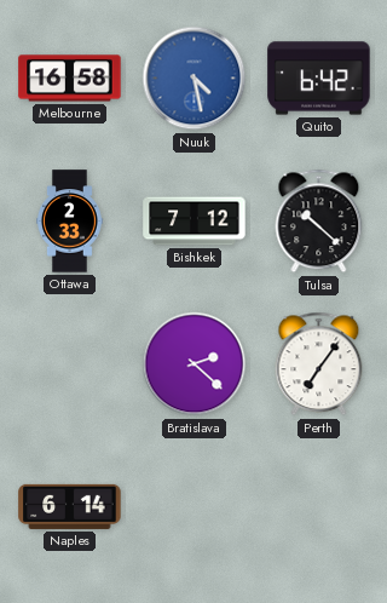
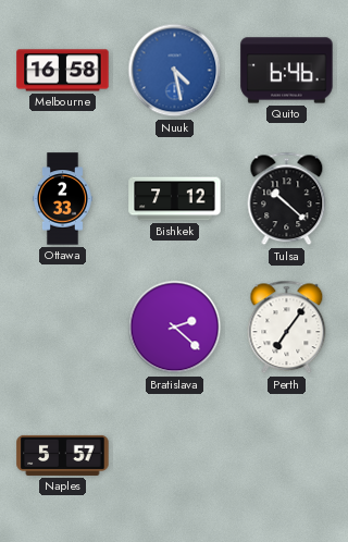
Quito: 6:42 -> 6:46
Naples: 6:14 -> 5:57
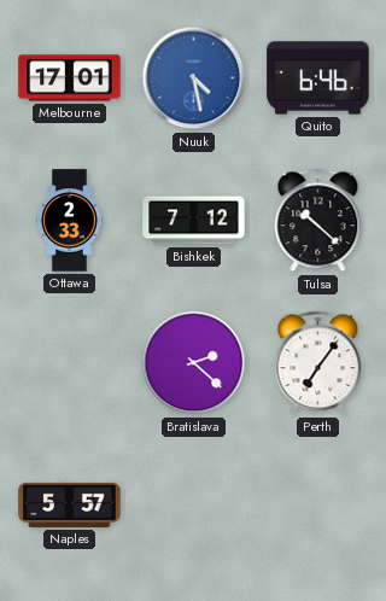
Melbourne: 16:58 -> 17:01
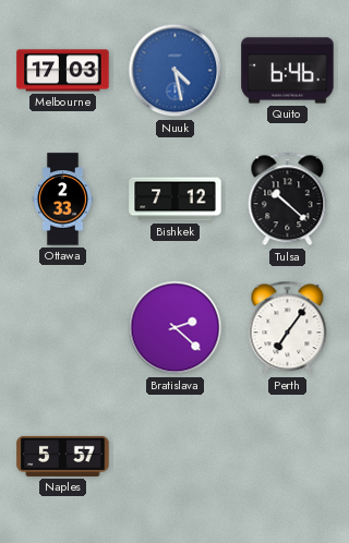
Melbourne: 17:01 -> 17:03
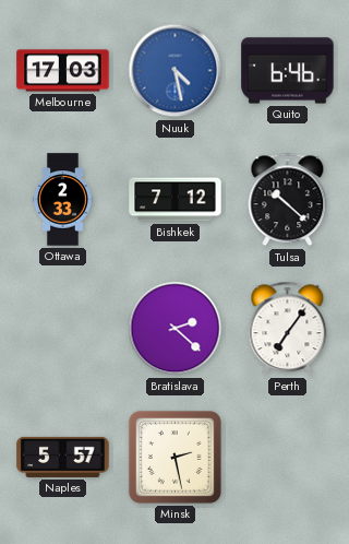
Minsk: none -> 2:28
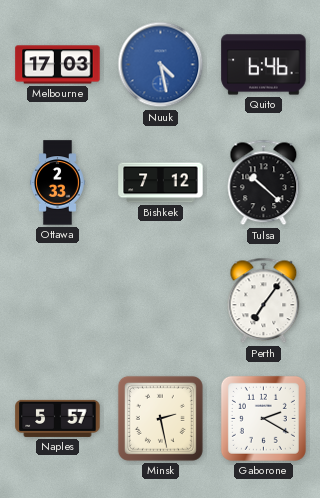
Bratislava: 2:22 -> none
Gaborone: none -> 2:20
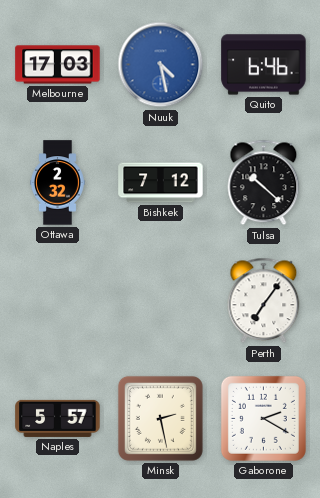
Ottawa: 2:33 -> 2:32
